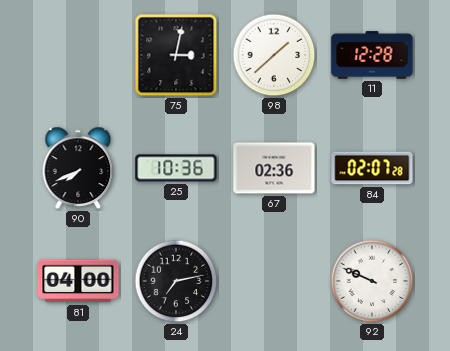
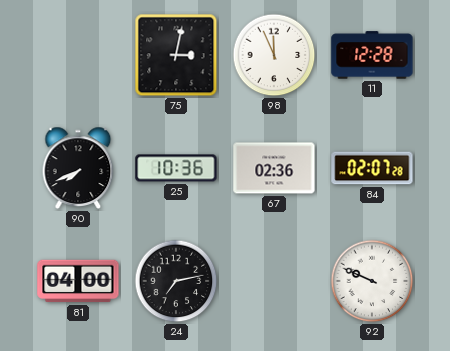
98: 1:38 -> 11:56
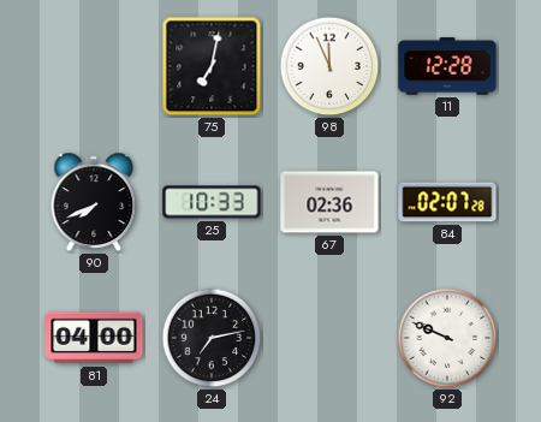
75: 3:02 -> 7:02
25: 10:36 -> 10:33
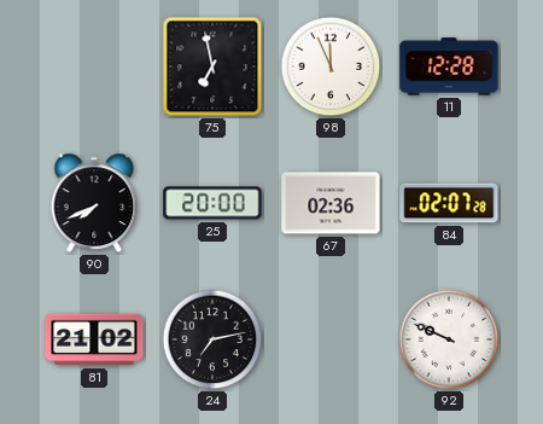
75: 7:02 -> 6:58
25: 10:33 -> 20:00
81: 04:00 -> 21:02
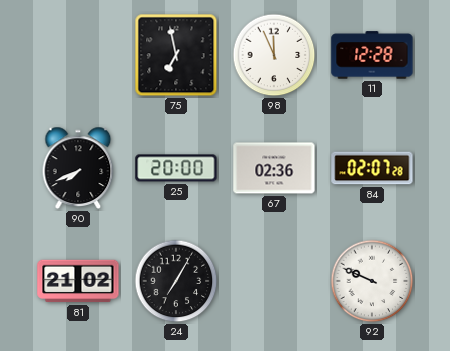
24: 7:13 -> 7:05
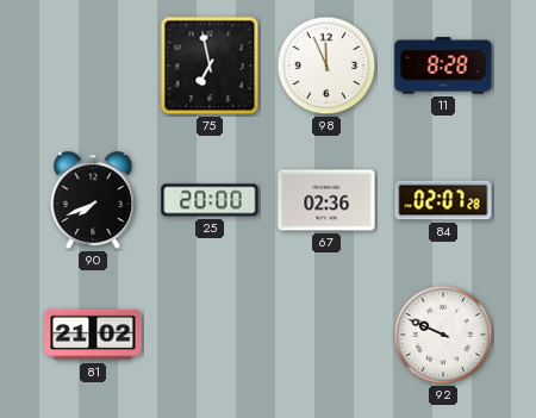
11: 12:28 -> 8:28
24: 7:05 -> none
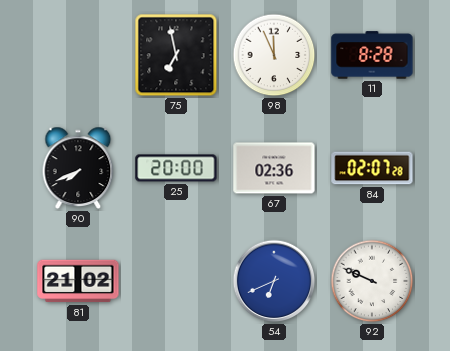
54: none -> 6:41
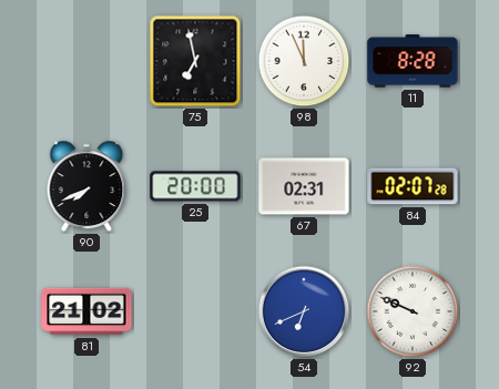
67: 02:36 -> 02:31
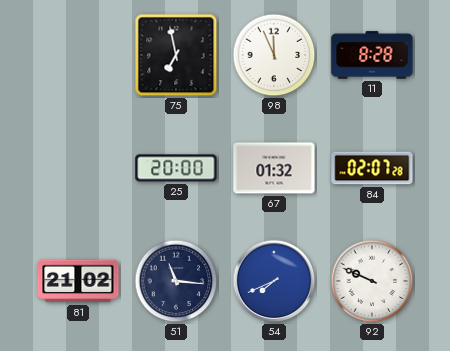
90: 7:41 -> none
67: 02:31 -> 01:32
51: none -> 11:16
54: 6:41 -> 7:41
